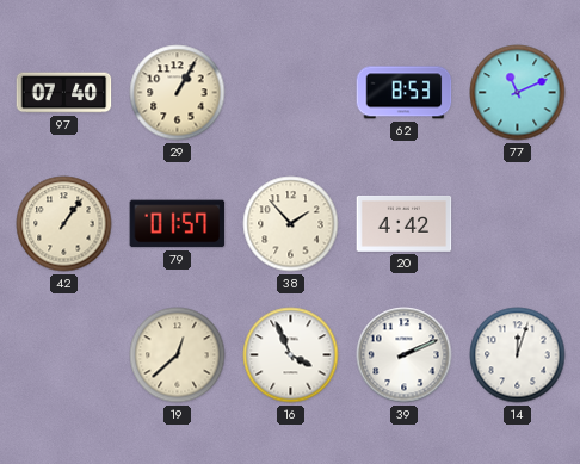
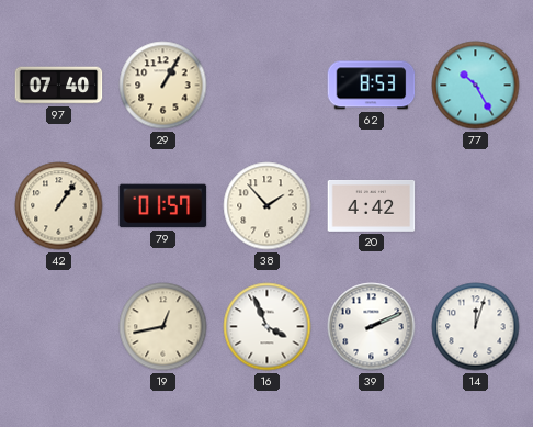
77: 11:11 -> 10:25
19: 12:38 -> 12:43
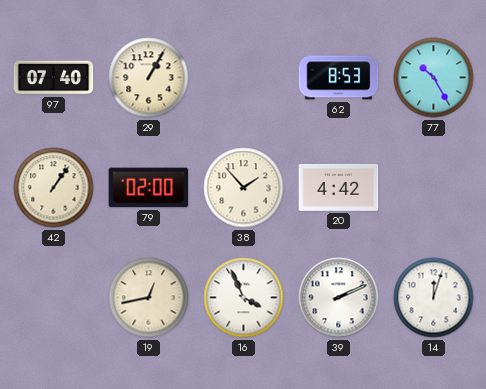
79: 01:57 -> 02:00
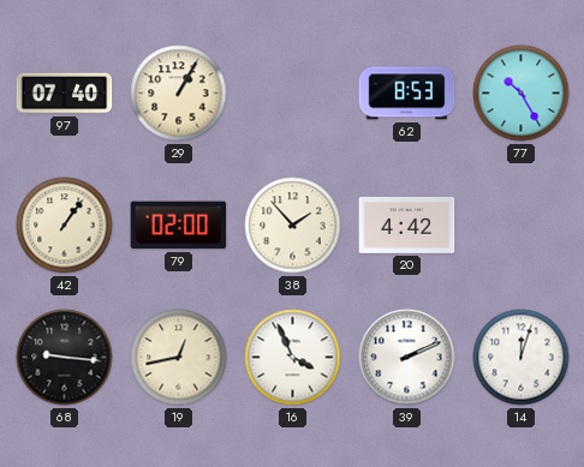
68: none -> 9:16
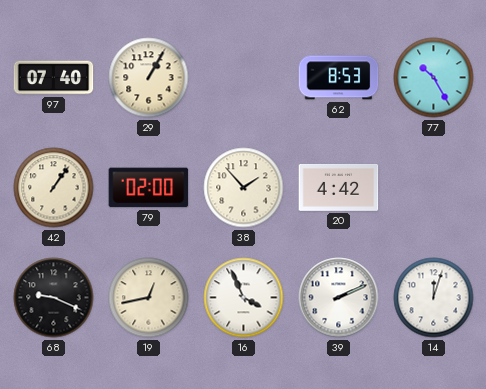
68: 9:16 -> 9:19
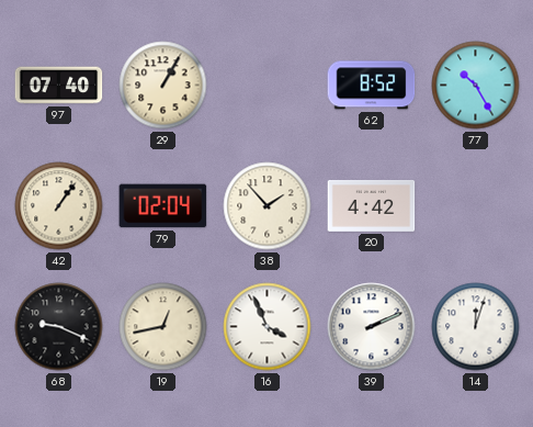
62: 8:53 -> 8:52
79: 02:00 -> 02:04
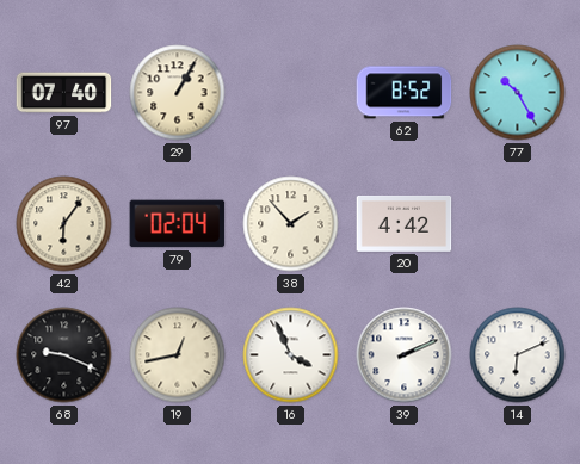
42: 1:06 -> 6:06
14: 12:03 -> 6:11
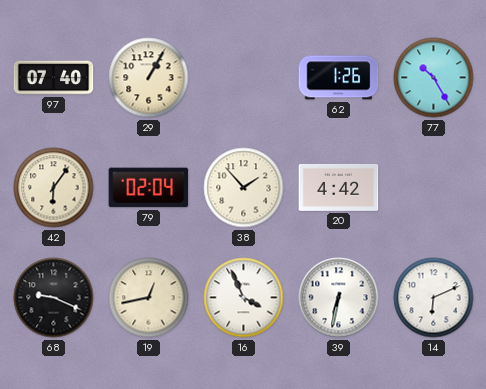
62: 8:52 -> 1:26
39: 2:11 -> 6:32
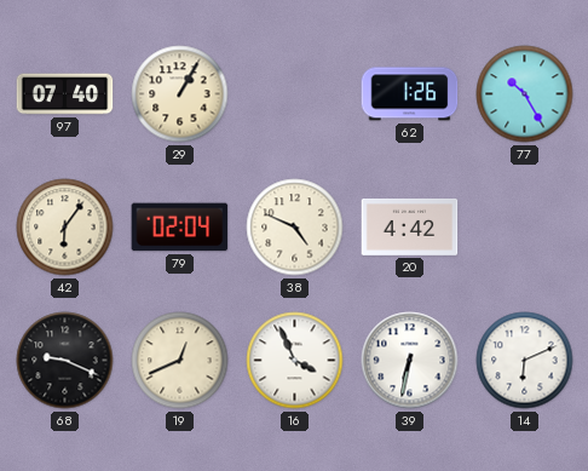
38: 1:53 -> 4:49
19: 12:43 -> 12:41
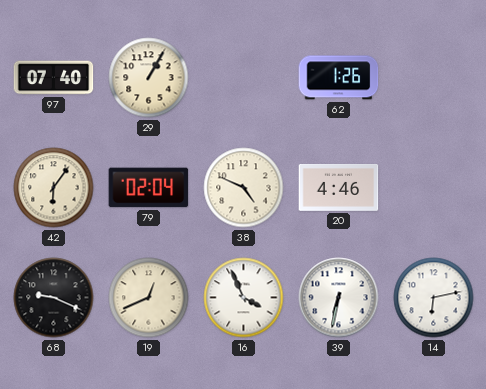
77: 10:25 -> none
20: 4:42 -> 4:46
14: 6:11 -> 6:13
